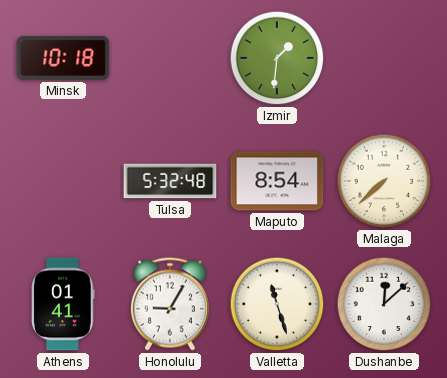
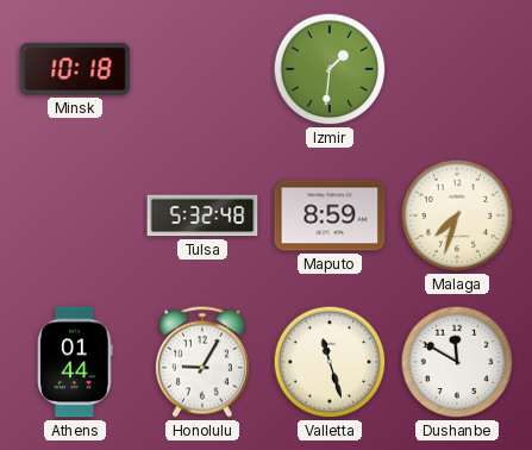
Maputo: 8:54 -> 8:59
Malaga: 7:38 -> 7:33
Athens: 01:41 -> 01:44
Dushanbe: 12:08 -> 11:50
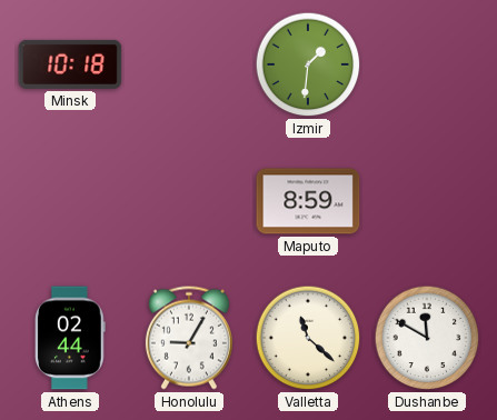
Tulsa: 5:32 -> none
Malaga: 7:33 -> none
Athens: 01:44 -> 02:44
Valletta: 11:27 -> 11:22
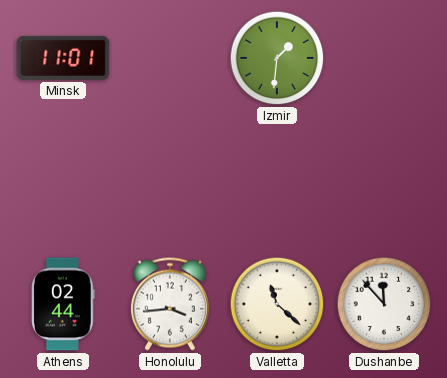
Minsk: 10:18 -> 11:01
Maputo: 8:59 -> none
Honolulu: 9:05 -> 3:44
Dushanbe: 11:50 -> 11:53
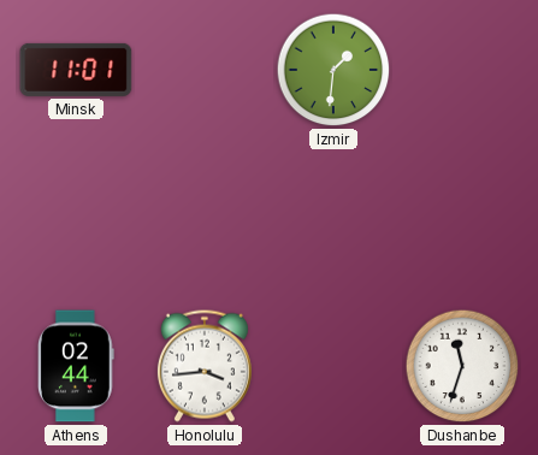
Valletta: 11:22 -> none
Dushanbe: 11:53 -> 11:33
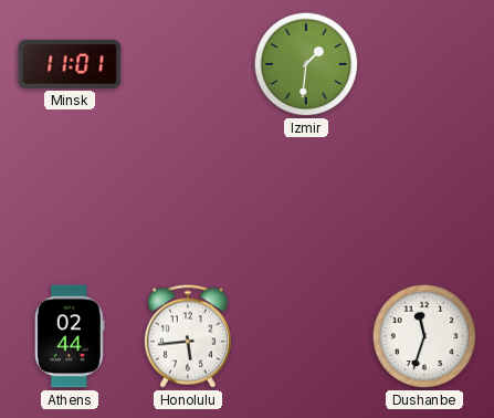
Honolulu: 3:44 -> 5:44
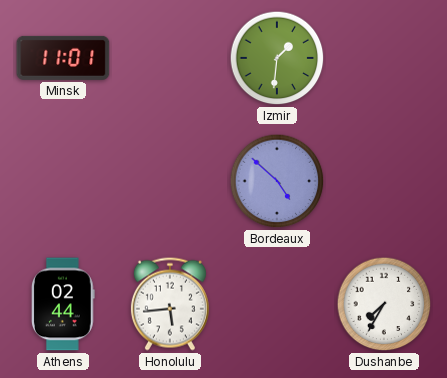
Bordeaux: none -> 4:52
Dushanbe: 11:33 -> 7:35
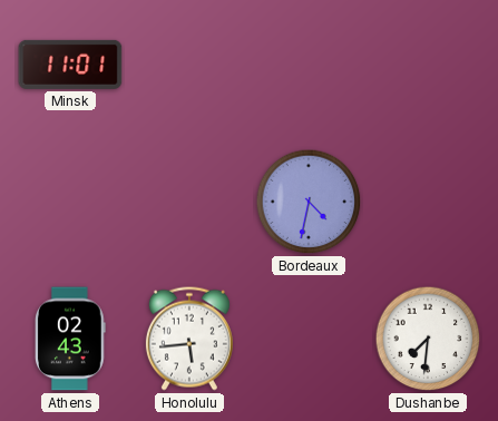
Izmir: 1:31 -> none
Bordeaux: 4:52 -> 4:32
Athens: 02:44 -> 02:43
Dushanbe: 7:35 -> 7:31
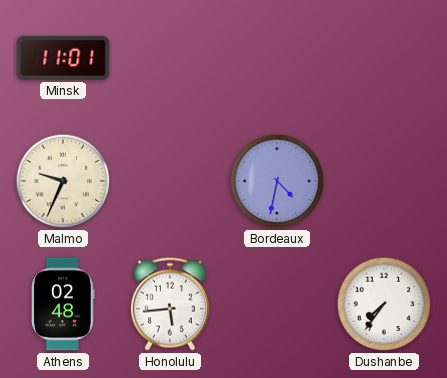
Malmo: none -> 9:34
Athens: 02:43 -> 02:48
Dushanbe: 7:31 -> 7:36
